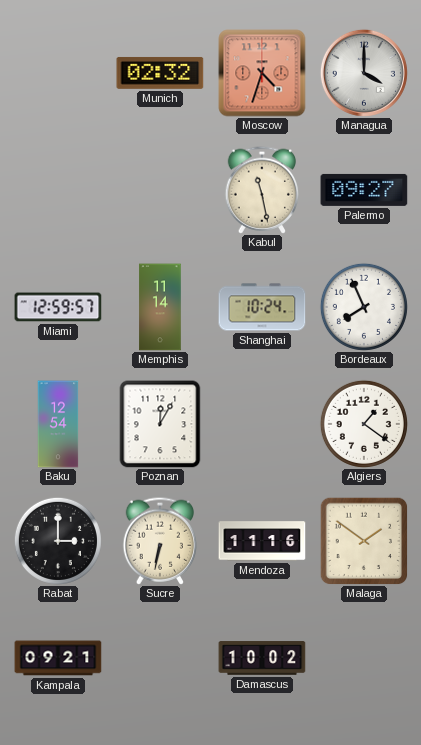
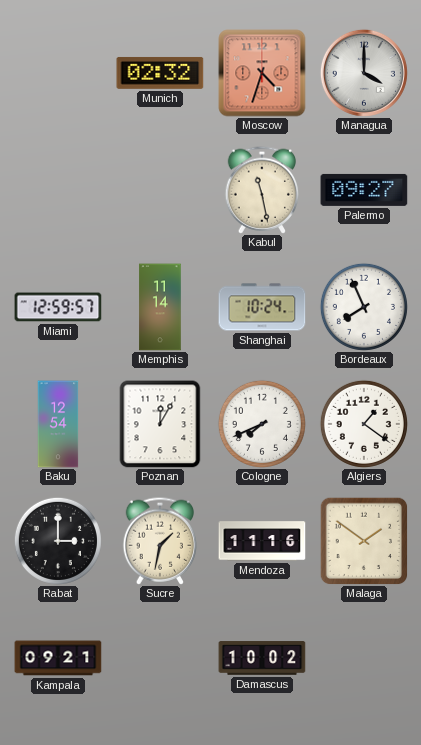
Cologne: none -> 7:41
Sucre: 6:32 -> 1:32
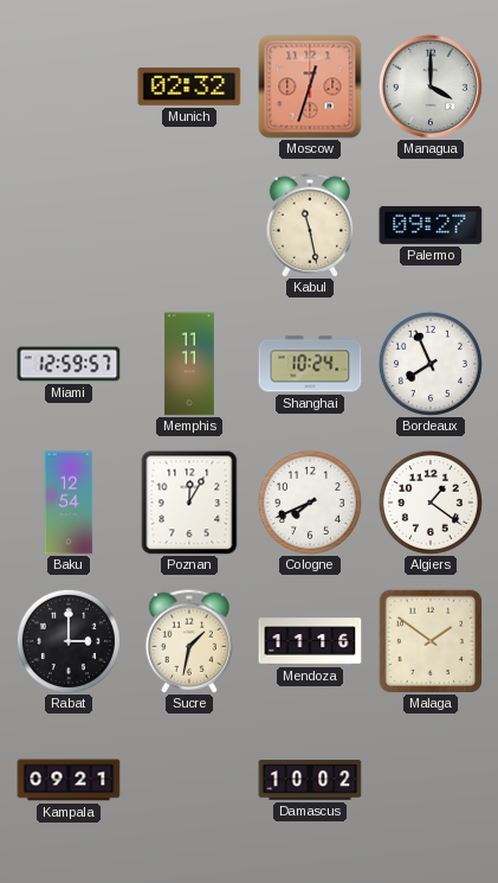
Moscow: 4:33 -> 12:33
Memphis: 11:14 -> 11:11
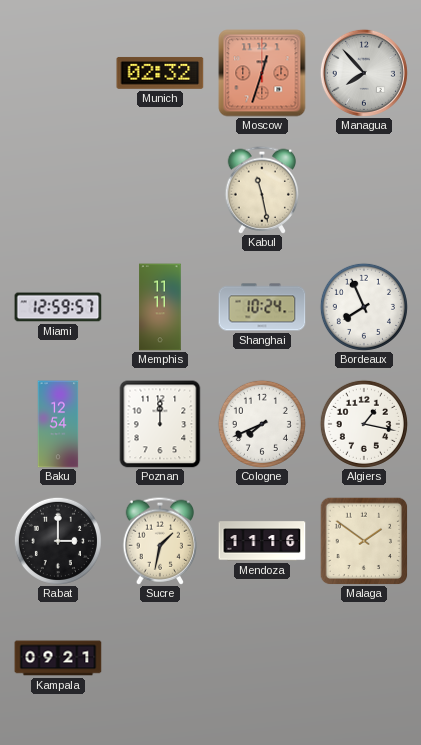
Managua: 4:00 -> 7:53
Palermo: 09:27 -> none
Poznan: 12:05 -> 12:00
Algiers: 1:21 -> 1:17
Damascus: 10:02 -> none
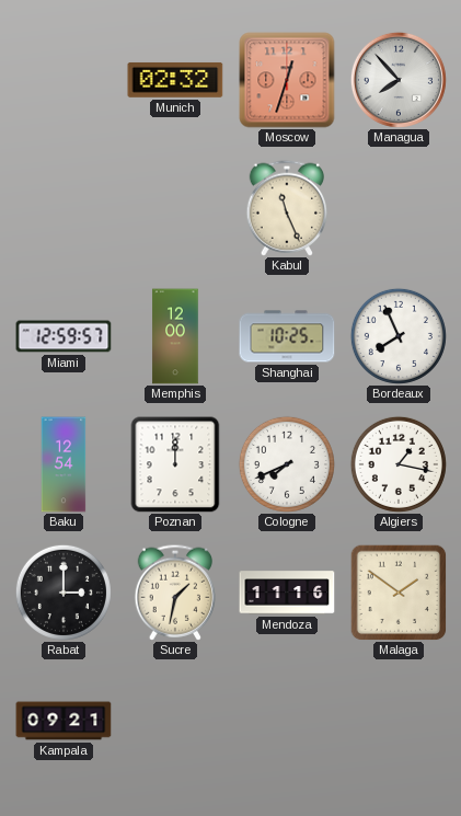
Kabul: 11:28 -> 11:26
Memphis: 11:11 -> 12:00
Shanghai: 10:24 -> 10:25
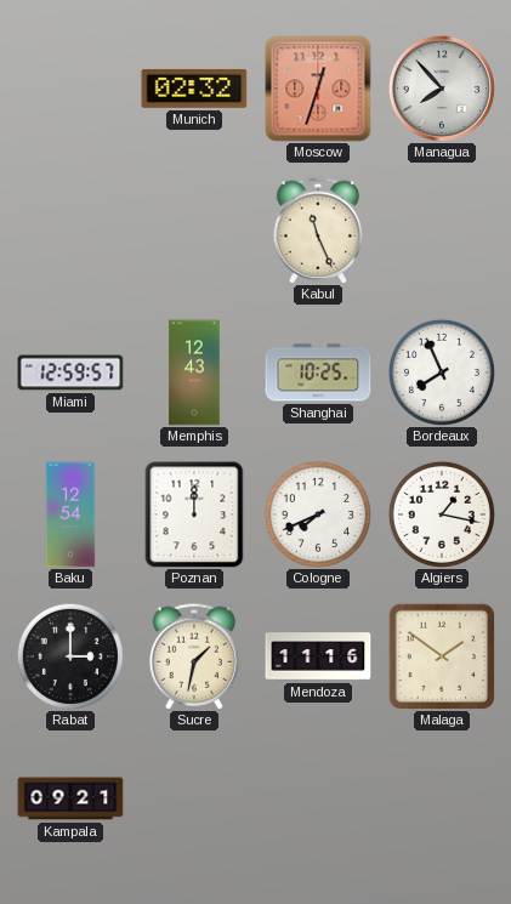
Memphis: 12:00 -> 12:43
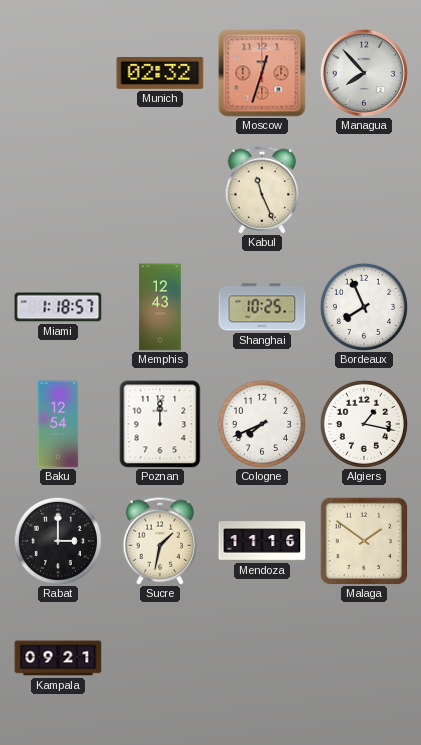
Miami: 12:59 -> 1:18
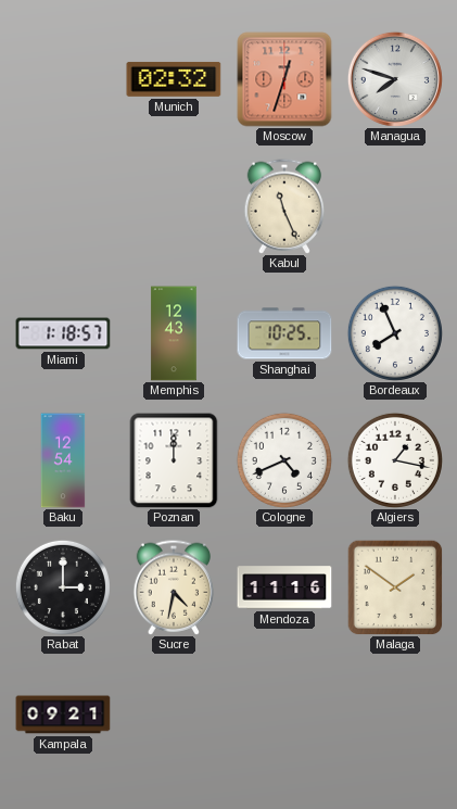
Managua: 7:53 -> 7:48
Cologne: 7:41 -> 4:41
Sucre: 1:32 -> 4:32
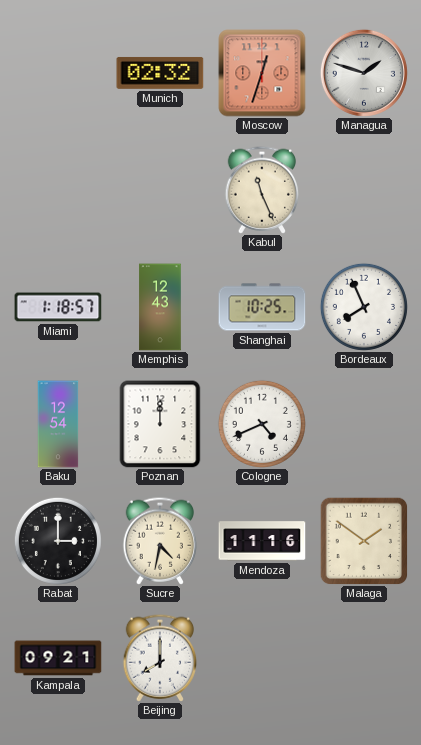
Managua: 7:48 -> 1:48
Algiers: 1:17 -> none
Beijing: none -> 8:00
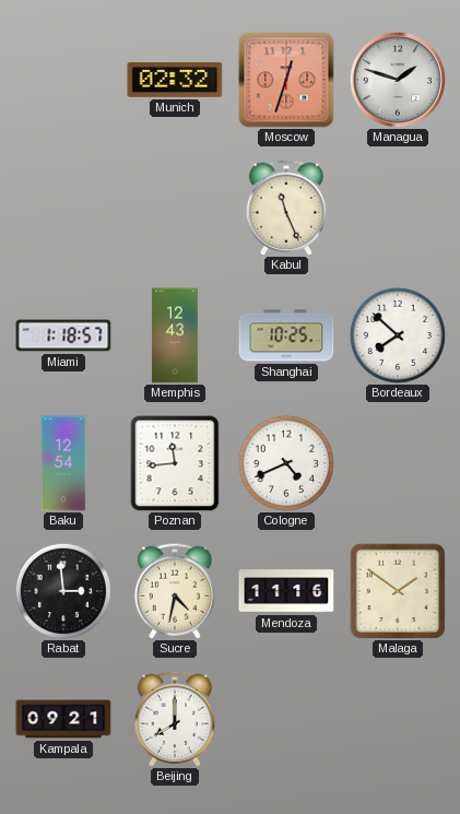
Bordeaux: 7:56 -> 7:52
Poznan: 12:00 -> 11:44
Rabat: 3:00 -> 2:59
